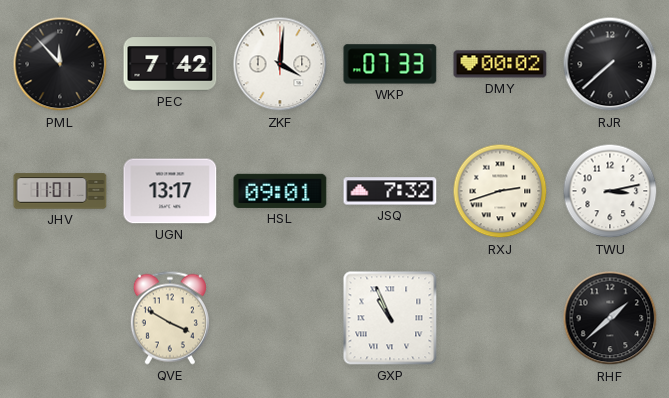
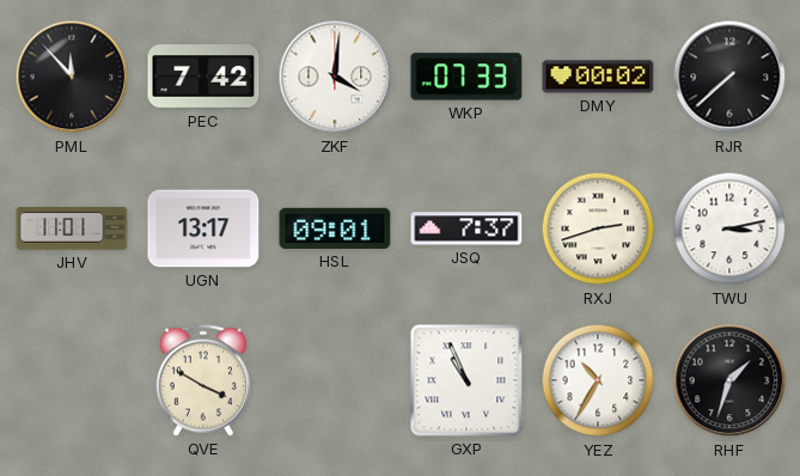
JSQ: 7:32 -> 7:37
YEZ: none -> 10:35
RHF: 1:38 -> 1:33
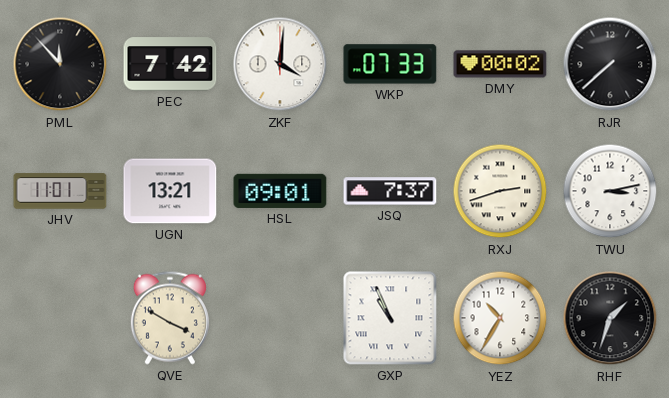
UGN: 13:17 -> 13:21
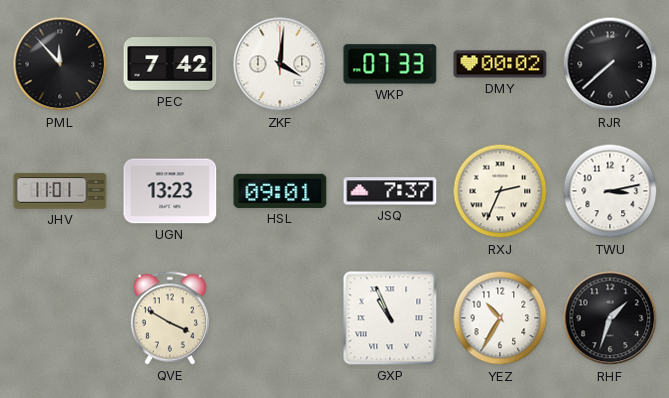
UGN: 13:21 -> 13:23
RXJ: 2:42 -> 2:34
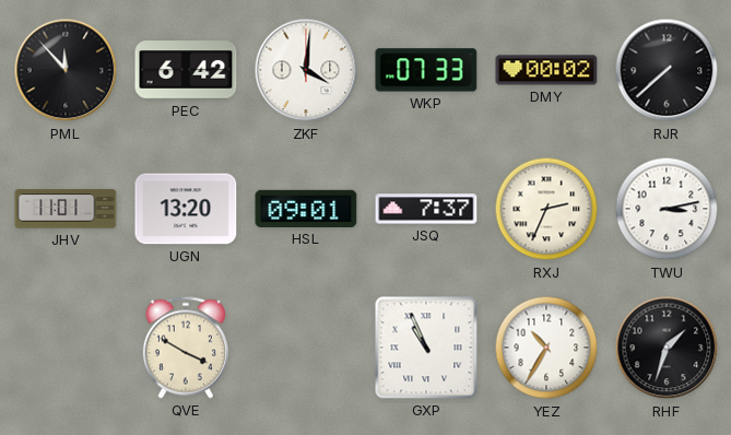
PEC: 7:42 -> 6:42
UGN: 13:23 -> 13:20
